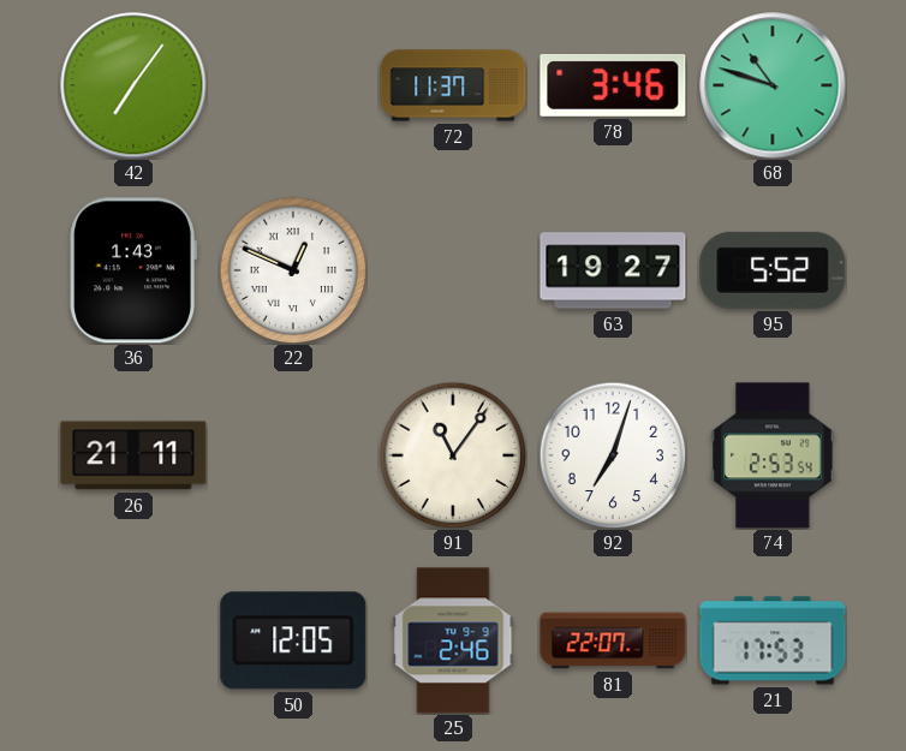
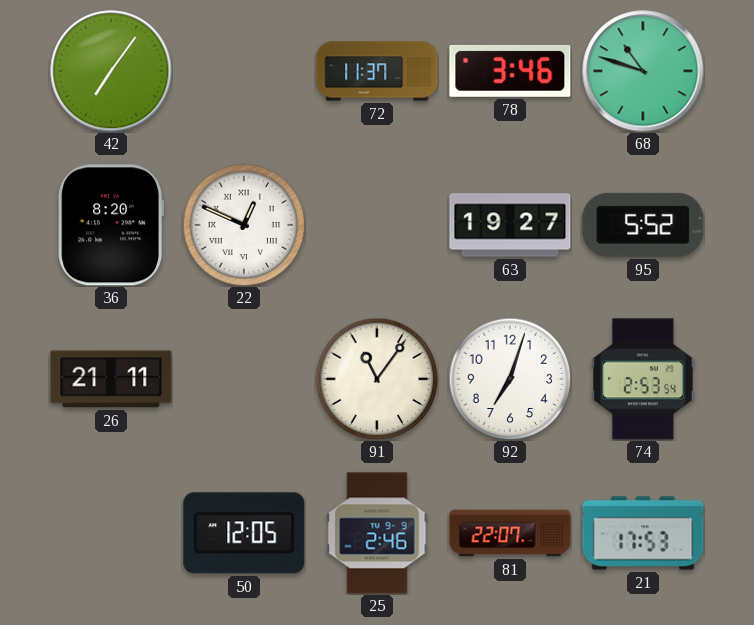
36: 1:43 -> 8:20
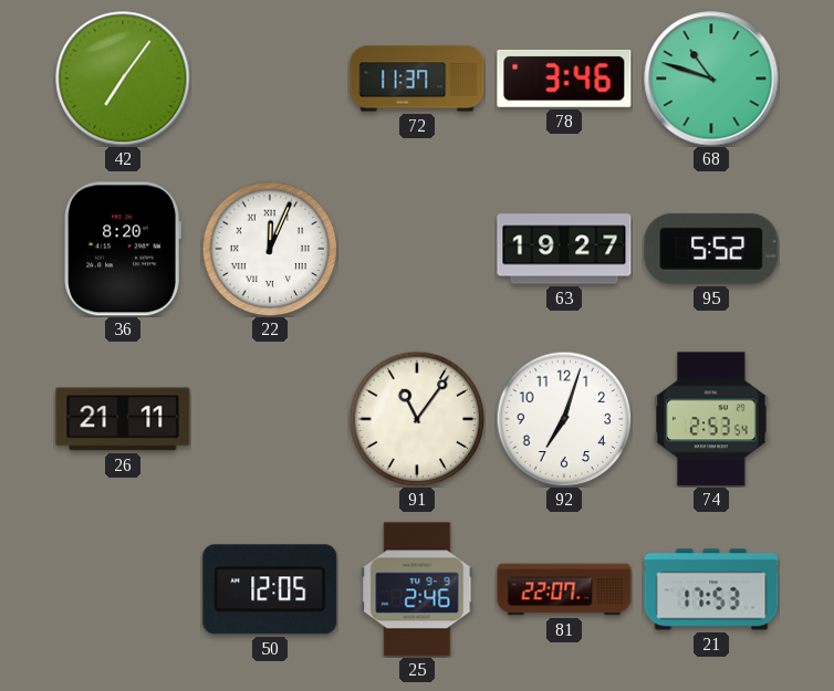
22: 12:49 -> 12:04
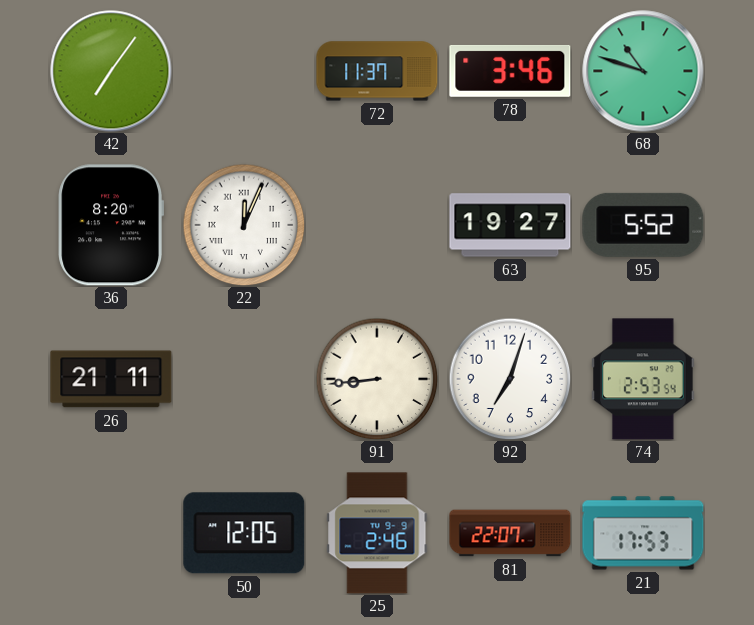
91: 11:06 -> 8:44
